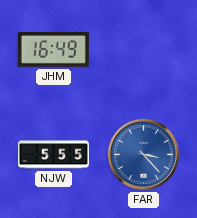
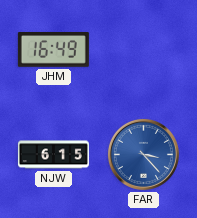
NJW: 5:55 -> 6:15
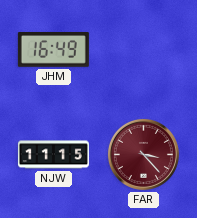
NJW: 6:15 -> 11:15
FAR dial: blue -> burgundy
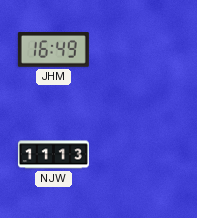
NJW: 11:15 -> 11:13
FAR: 3:23 -> none
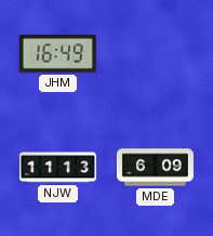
MDE: none -> 6:09
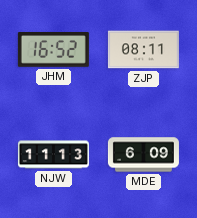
JHM: 16:49 -> 16:52
ZJP: none -> 08:11
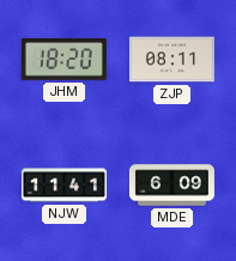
JHM: 16:52 -> 18:20
NJW: 11:13 -> 11:41
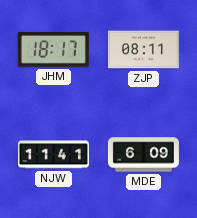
JHM: 18:20 -> 18:17
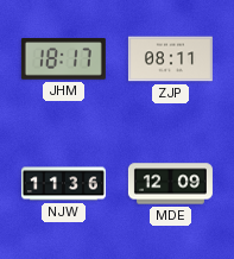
NJW: 11:41 -> 11:36
MDE: 6:09 -> 12:09
